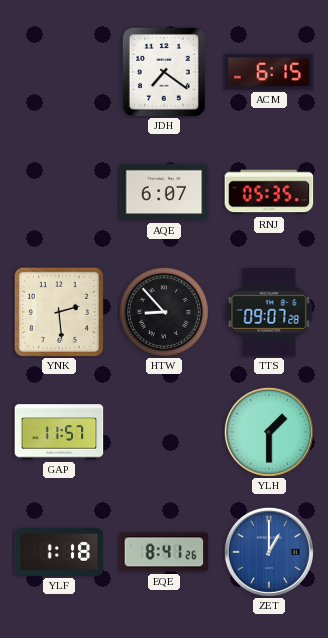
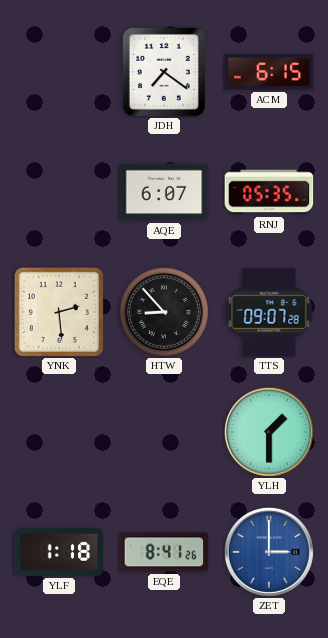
GAP: 11:57 -> none
ZET: 1:00 -> 3:00
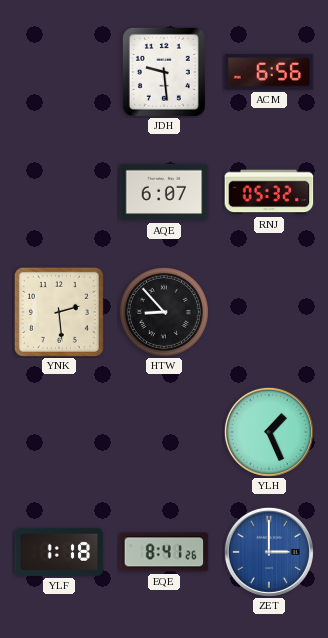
JDH: 7:21 -> 9:29
ACM: 6:15 -> 6:56
RNJ: 05:35 -> 05:32
TTS: 09:07 -> none
YLH: 1:30 -> 1:26
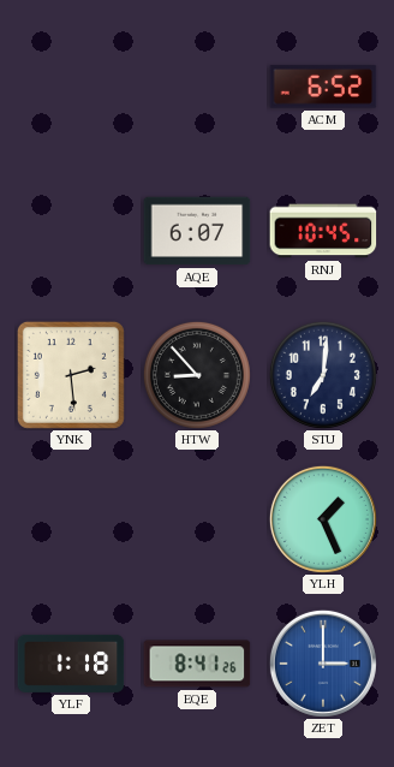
JDH: 9:29 -> none
ACM: 6:56 -> 6:52
RNJ: 05:32 -> 10:45
STU: none -> 7:01
